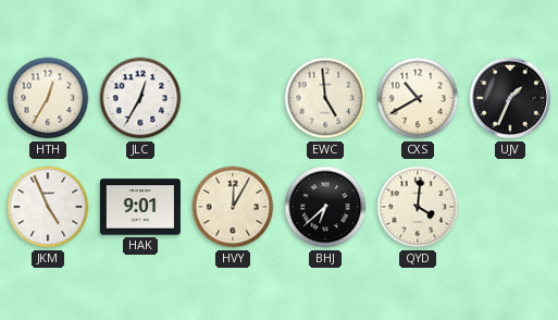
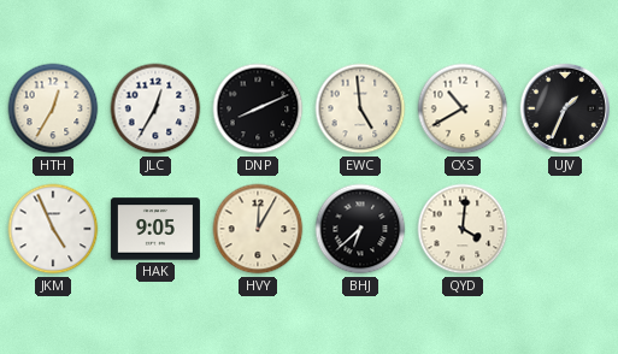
DNP: none -> 8:11
HAK: 9:01 -> 9:05
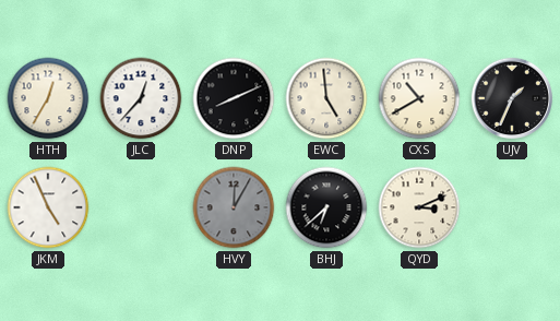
JLC: 12:35 -> 12:37
HAK: 9:05 -> none
HVY dial: cream -> grey
QYD: 4:01 -> 3:11
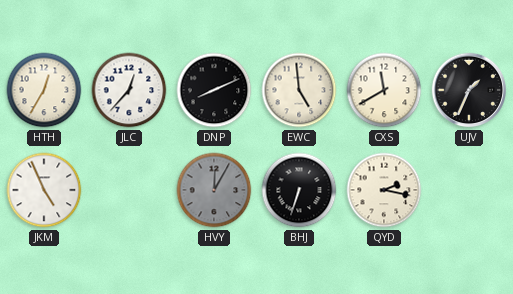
CXS: 10:40 -> 11:40
BHJ: 6:38 -> 6:33
QYD: 3:11 -> 2:17
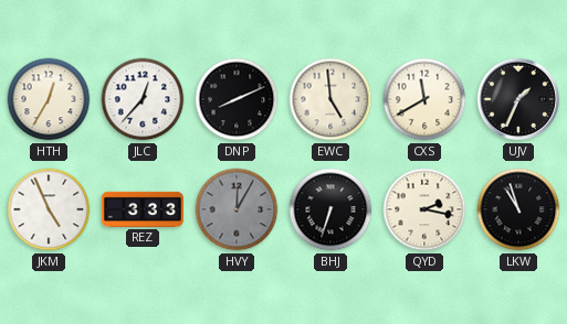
REZ: none -> 3:33
LKW: none -> 10:57
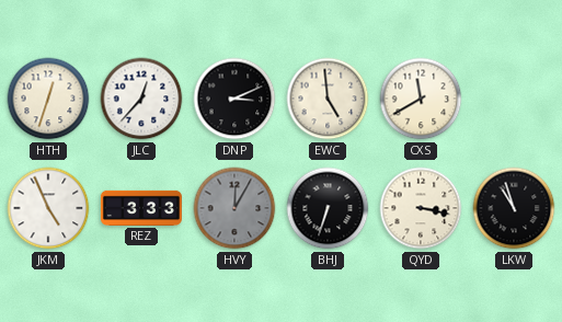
HTH: 12:35 -> 12:33
DNP: 8:11 -> 3:11
UJV: 1:34 -> none
QYD: 2:17 -> 3:17
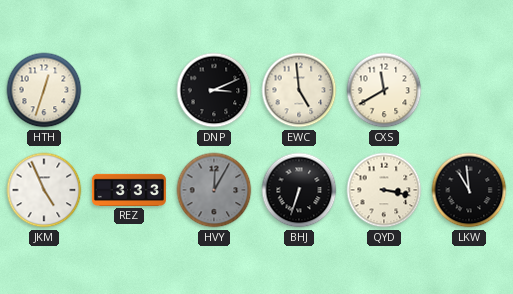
JLC: 12:37 -> none
LKW: 10:57 -> 10:59
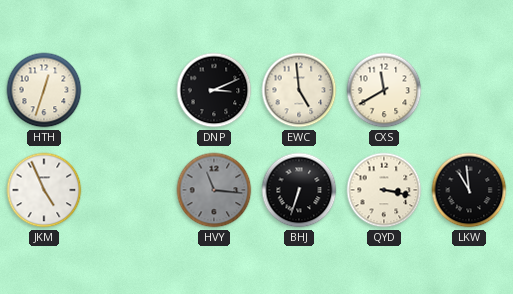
REZ: 3:33 -> none
HVY: 12:05 -> 11:16
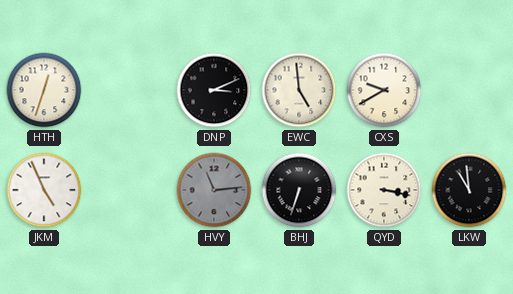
CXS: 11:40 -> 9:40
HVY: 11:16 -> 11:14
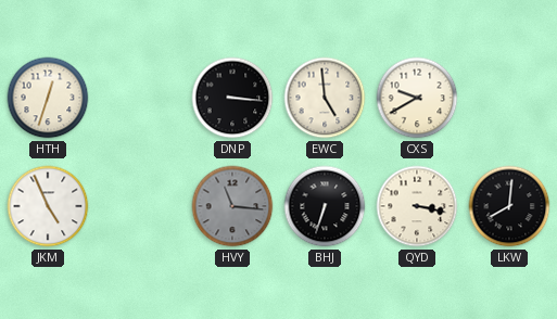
DNP: 3:11 -> 3:16
HVY: 11:14 -> 11:16
LKW: 10:59 -> 8:01
